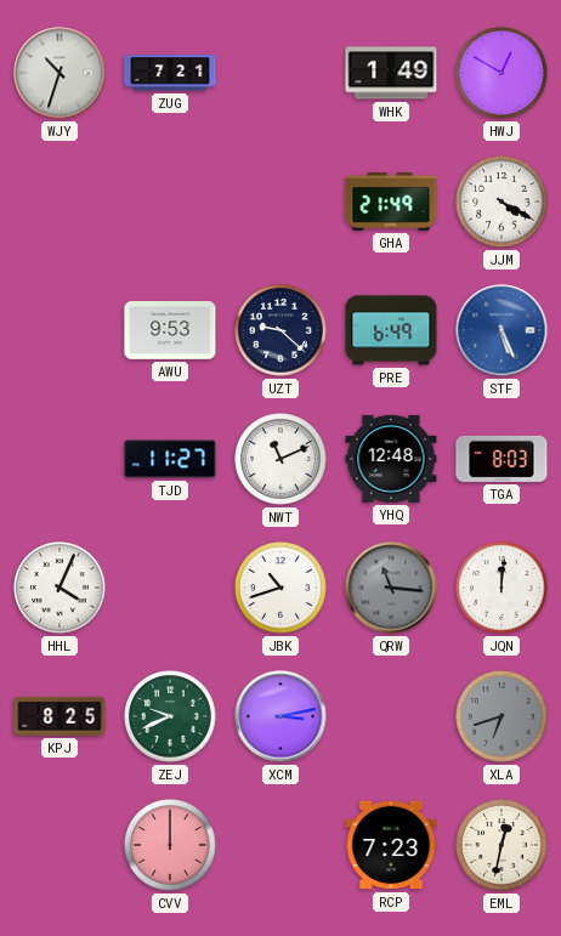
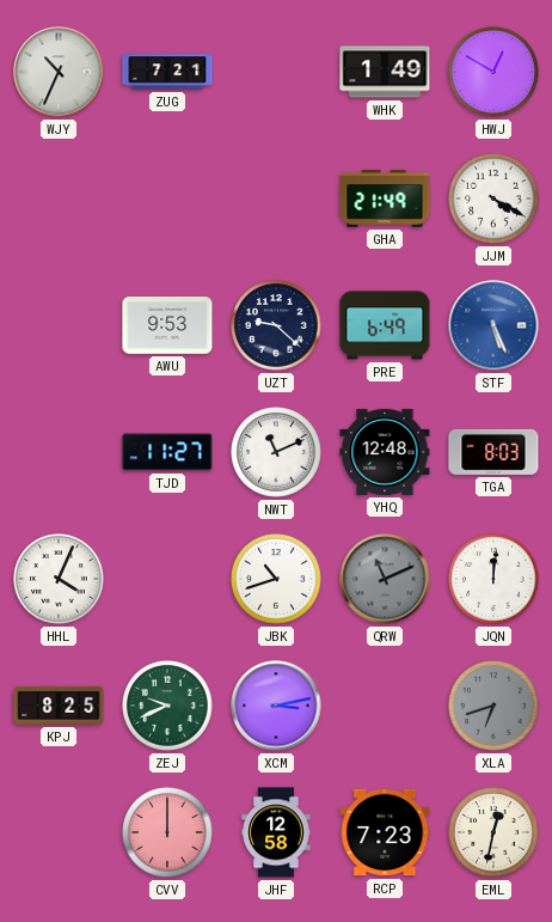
WJY: 10:33 -> 10:34
QRW: 11:16 -> 11:11
JHF: none -> 12:58
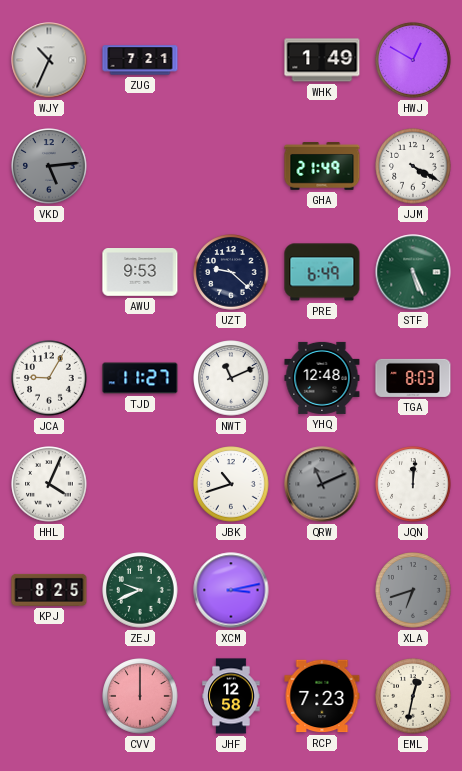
VKD: none -> 5:14
STF dial: blue -> green
JCA: none -> 9:05
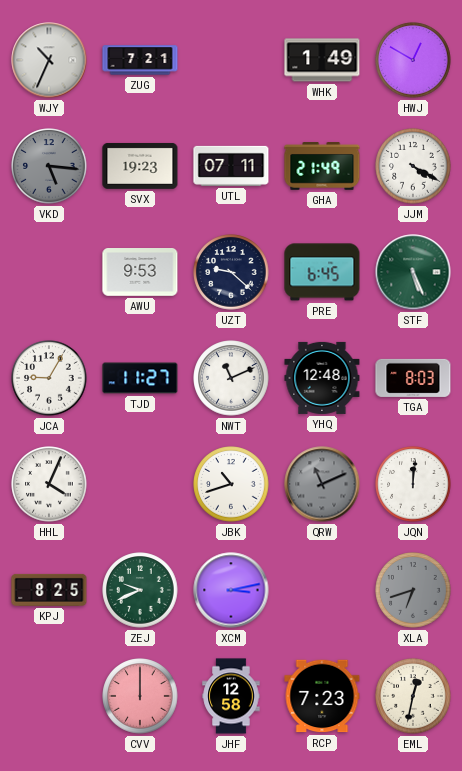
VKD: 5:14 -> 5:16
SVX: none -> 19:23
UTL: none -> 07:11
PRE: 6:49 -> 6:45
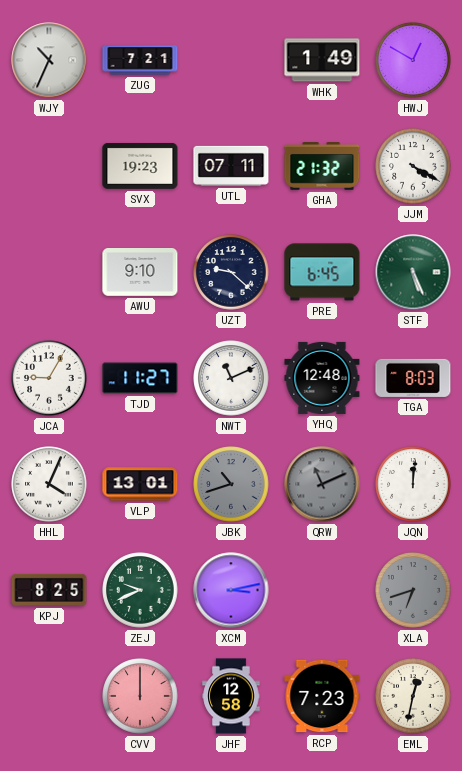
VKD: 5:16 -> none
GHA: 21:49 -> 21:32
AWU: 9:53 -> 9:10
VLP: none -> 13:01
JBK dial: white -> grey
